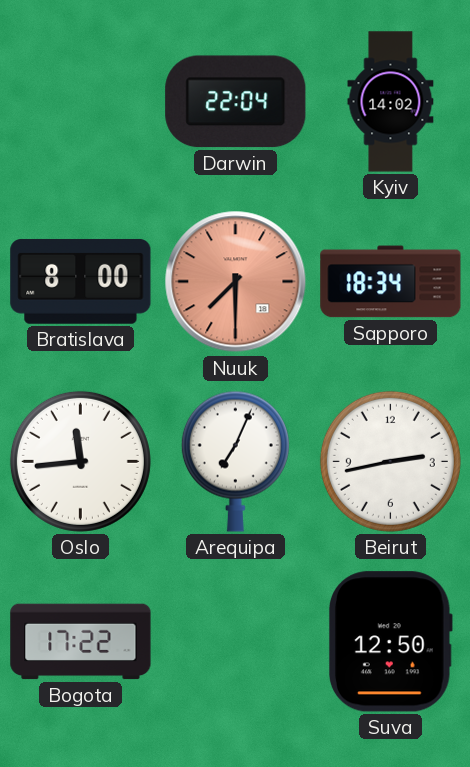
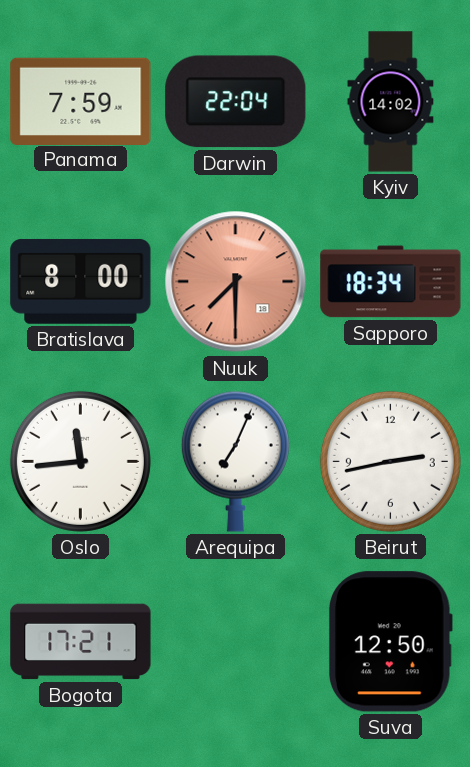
Panama: none -> 7:59
Bogota: 17:22 -> 17:21
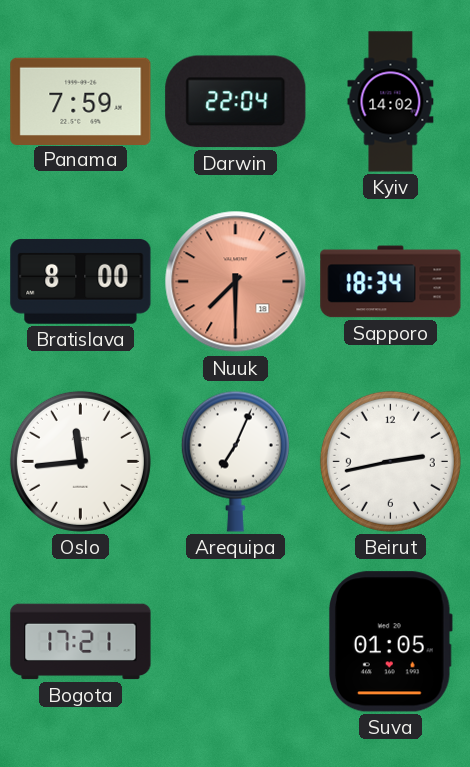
Suva: 12:50 -> 01:05
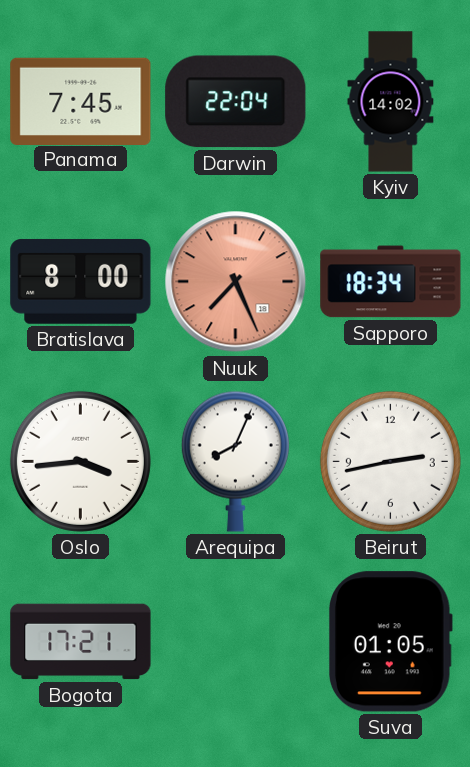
Panama: 7:59 -> 7:45
Nuuk: 7:30 -> 7:26
Oslo: 11:44 -> 3:44
Arequipa: 7:04 -> 8:04
